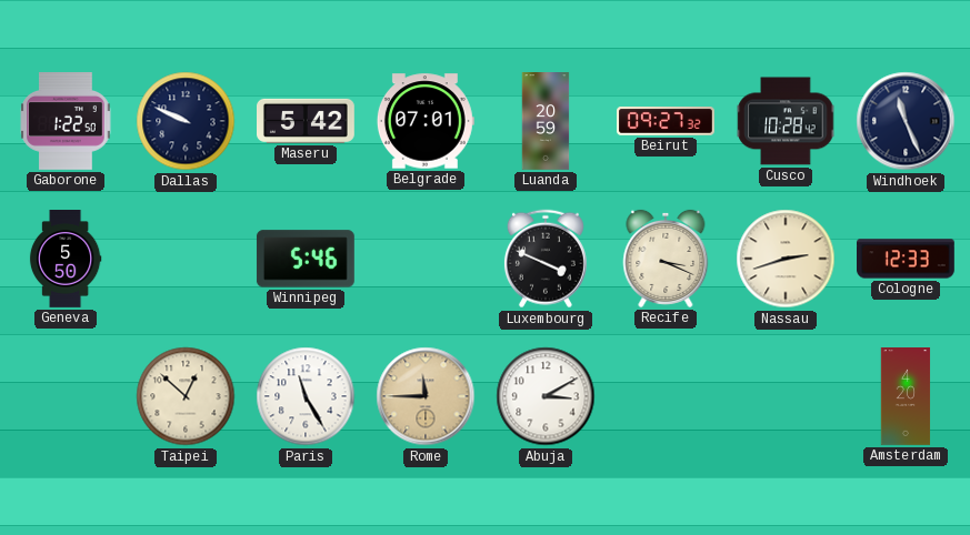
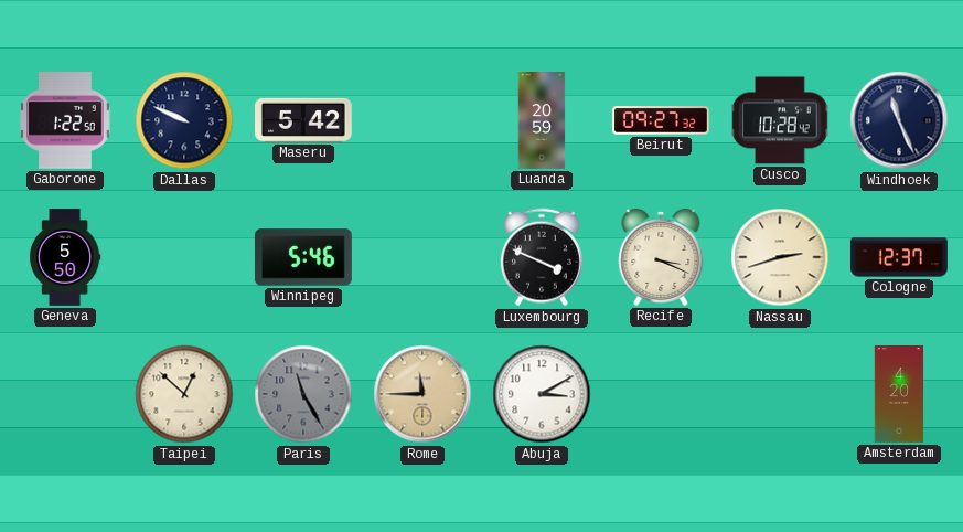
Belgrade: 07:01 -> none
Cologne: 12:33 -> 12:37
Paris dial: white -> grey
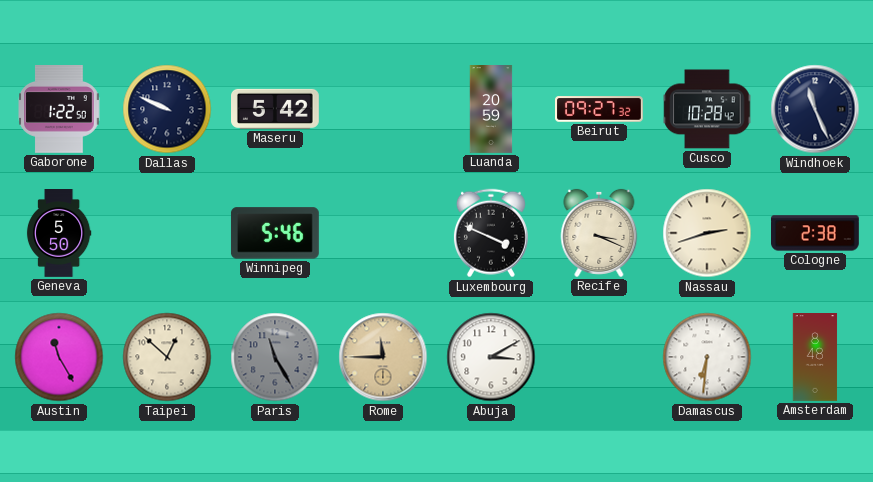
Cologne: 12:37 -> 2:38
Austin: none -> 11:25
Damascus: none -> 6:31
Amsterdam: 4:20 -> 8:48
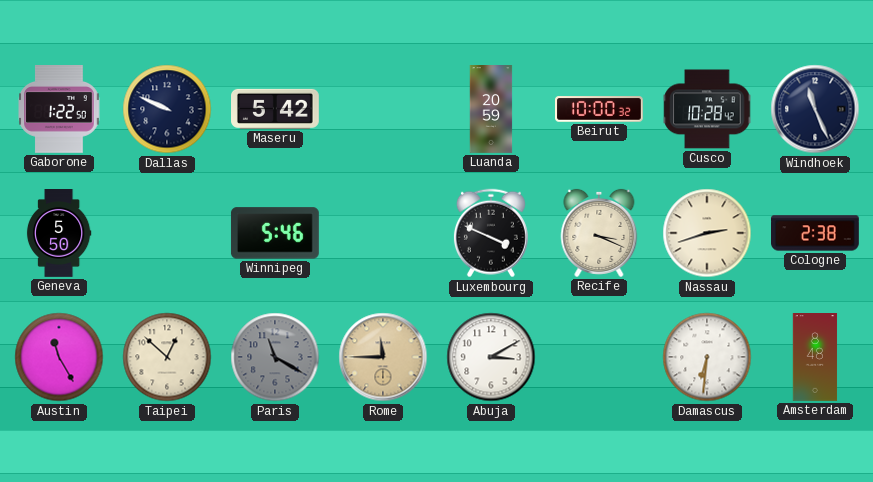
Beirut: 09:27 -> 10:00
Paris: 11:25 -> 11:20
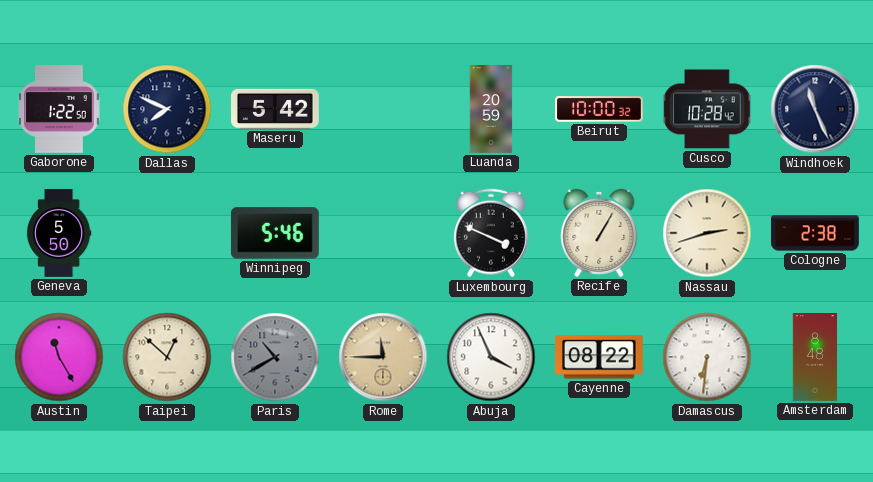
Dallas: 9:49 -> 7:49
Recife: 3:19 -> 1:05
Paris: 11:20 -> 10:40
Abuja: 3:10 -> 3:56
Cayenne: none -> 08:22
